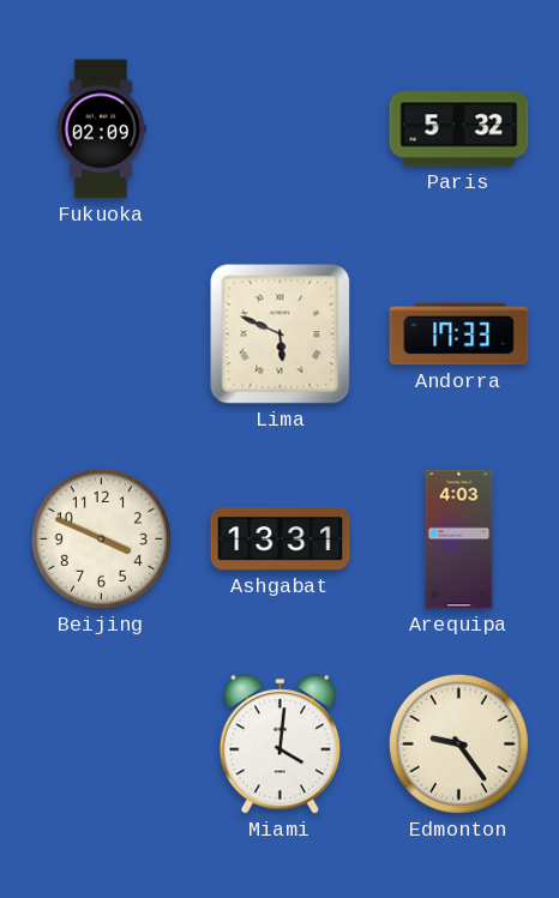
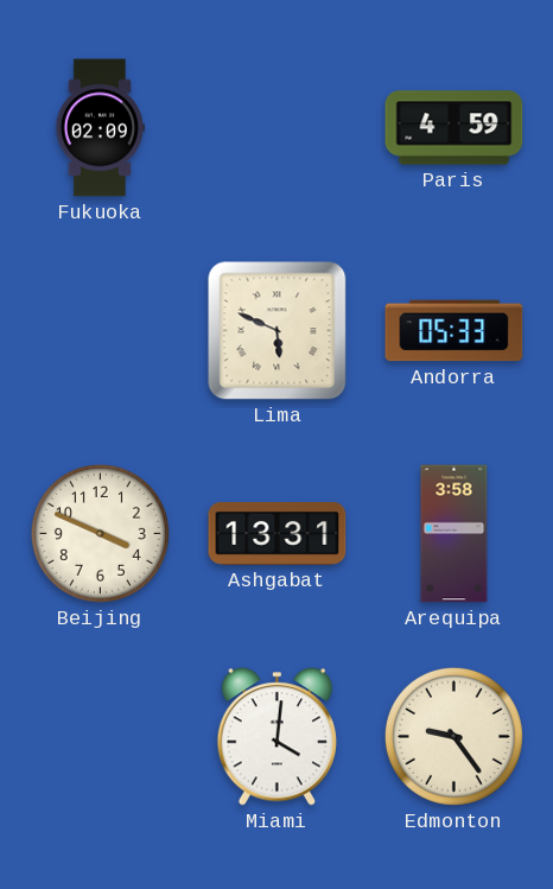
Paris: 5:32 -> 4:59
Andorra: 17:33 -> 05:33
Arequipa: 4:03 -> 3:58
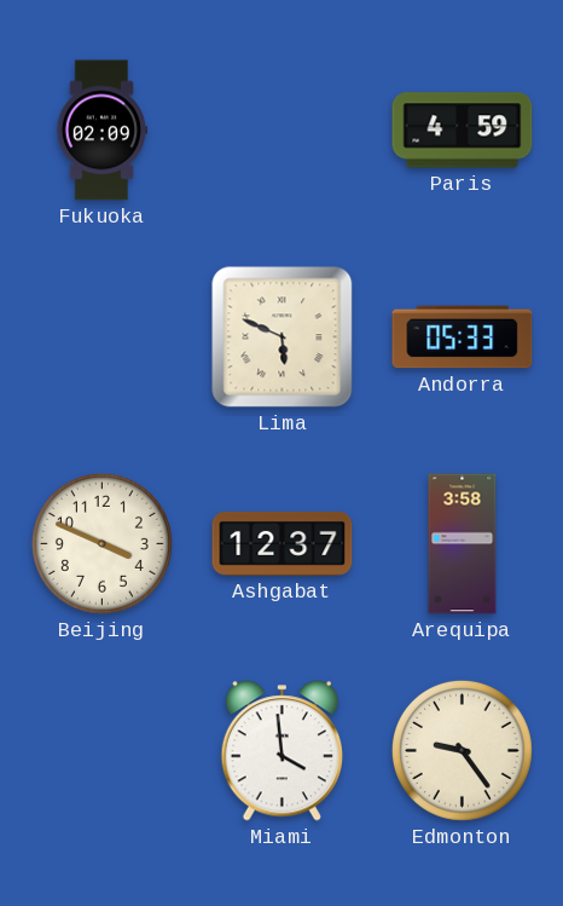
Ashgabat: 13:31 -> 12:37
Miami: 4:01 -> 3:59
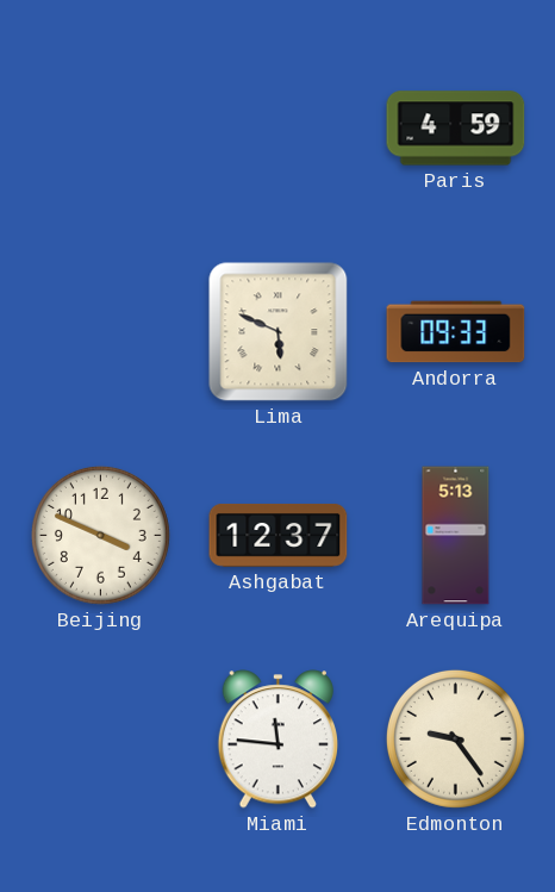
Fukuoka: 02:09 -> none
Andorra: 05:33 -> 09:33
Arequipa: 3:58 -> 5:13
Miami: 3:59 -> 11:46
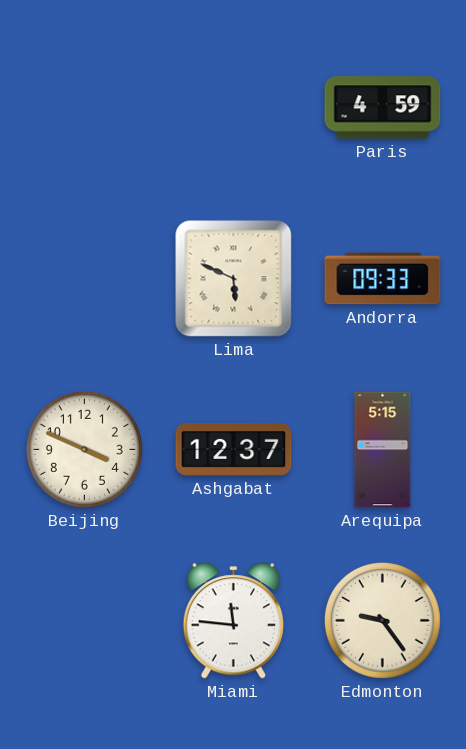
Arequipa: 5:13 -> 5:15
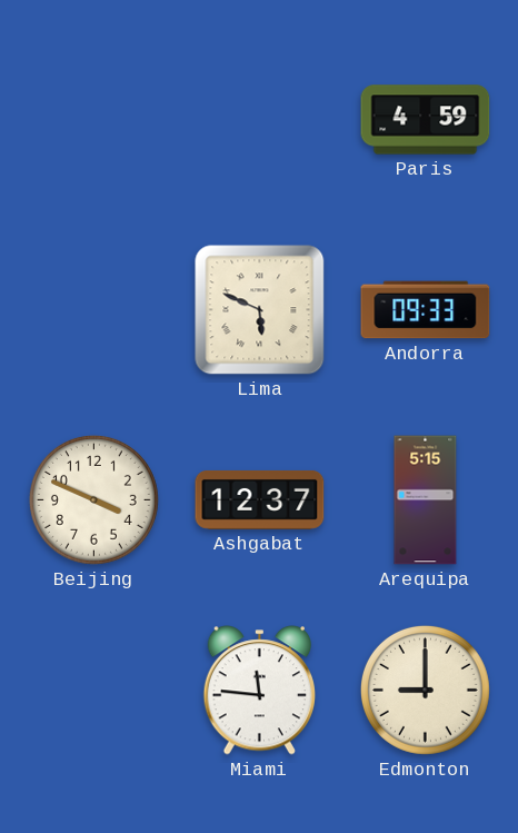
Edmonton: 9:24 -> 9:00
